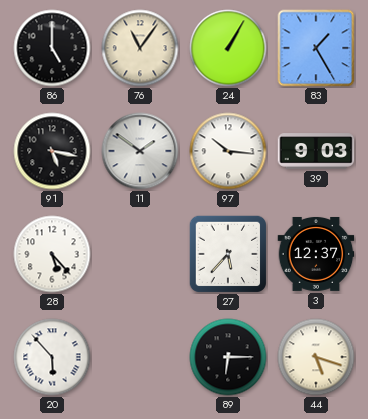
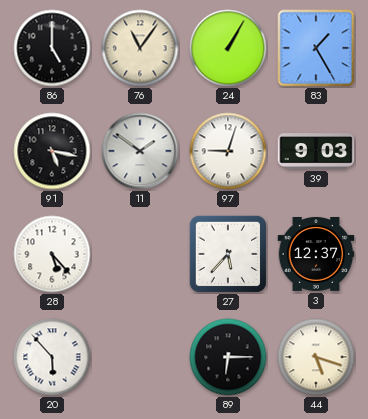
97: 10:16 -> 9:03
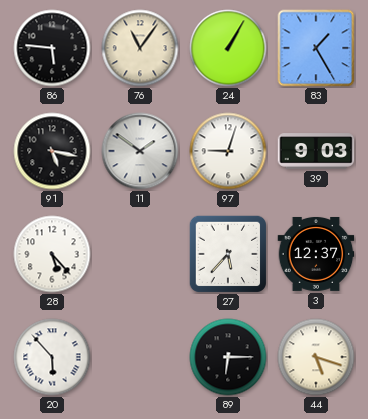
86: 5:00 -> 5:46
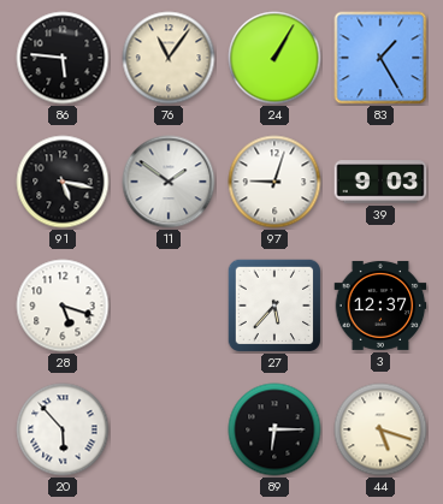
28: 5:23 -> 5:18
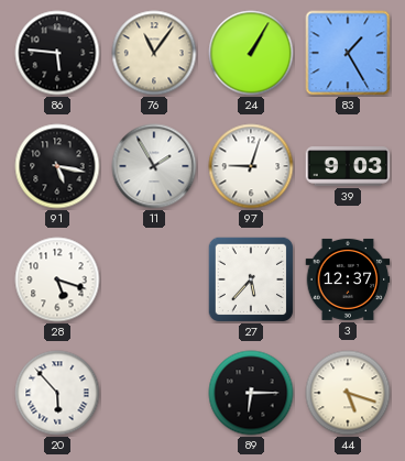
11: 1:51 -> 1:55
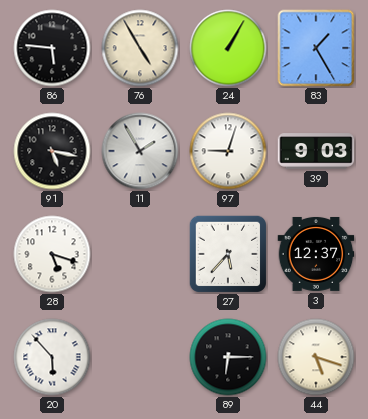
76: 11:06 -> 4:55
